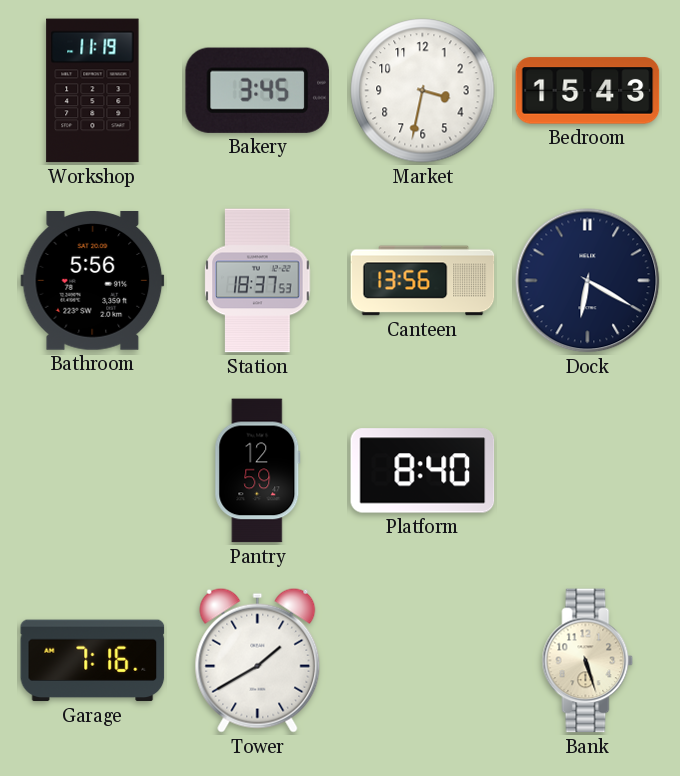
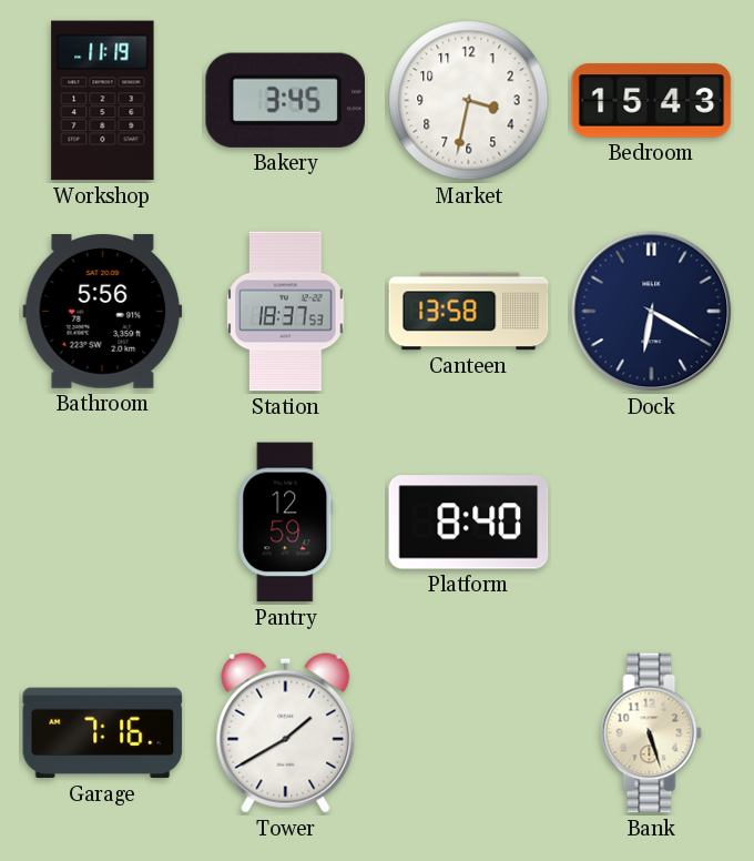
Canteen: 13:56 -> 13:58
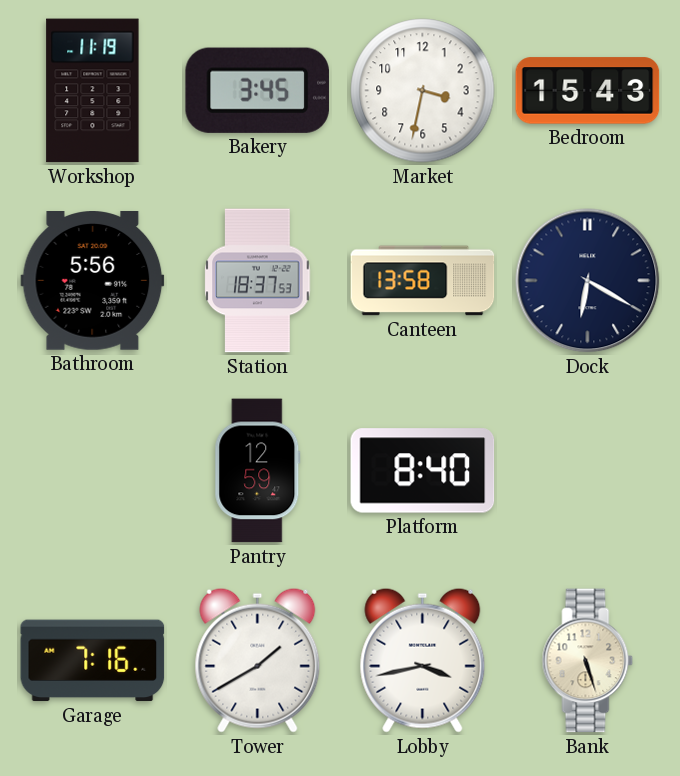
Lobby: none -> 3:43
